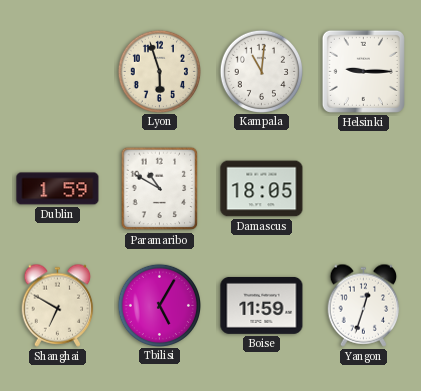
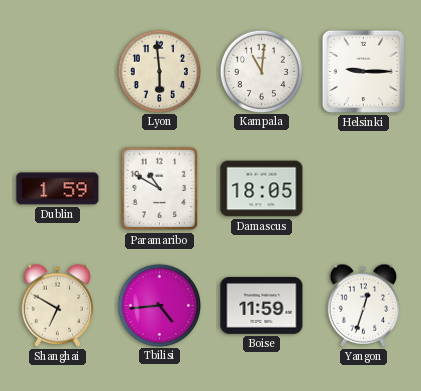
Lyon: 5:57 -> 5:59
Tbilisi: 5:05 -> 4:44
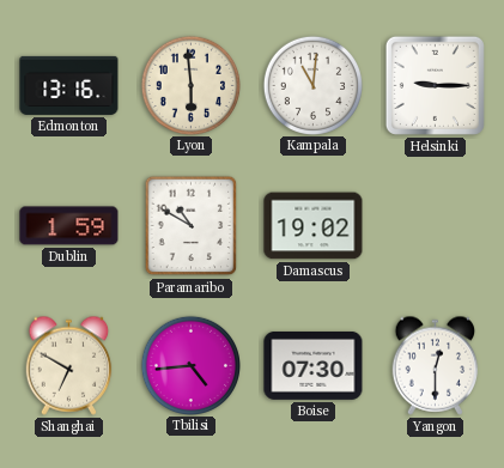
Edmonton: none -> 13:16
Damascus: 18:05 -> 19:02
Boise: 11:59 -> 07:30
Yangon: 12:33 -> 12:30
